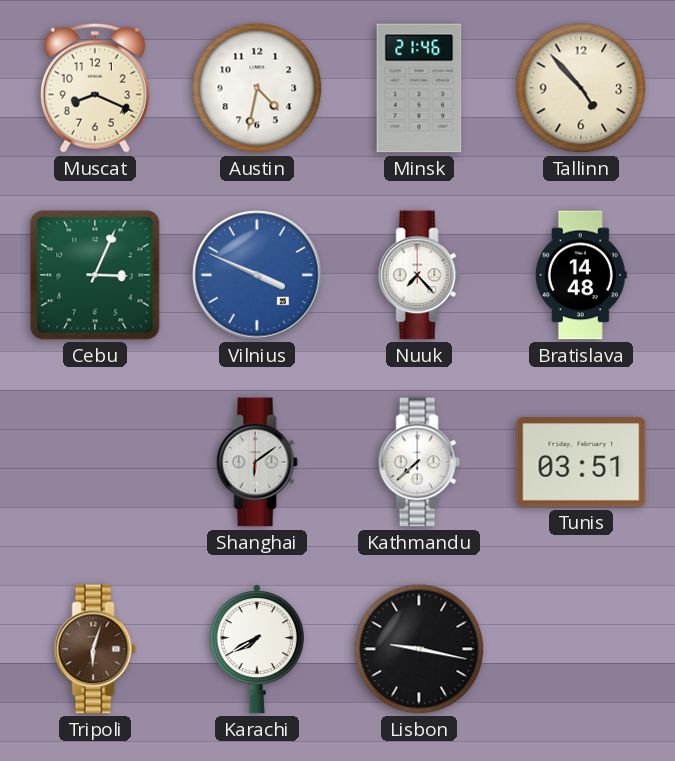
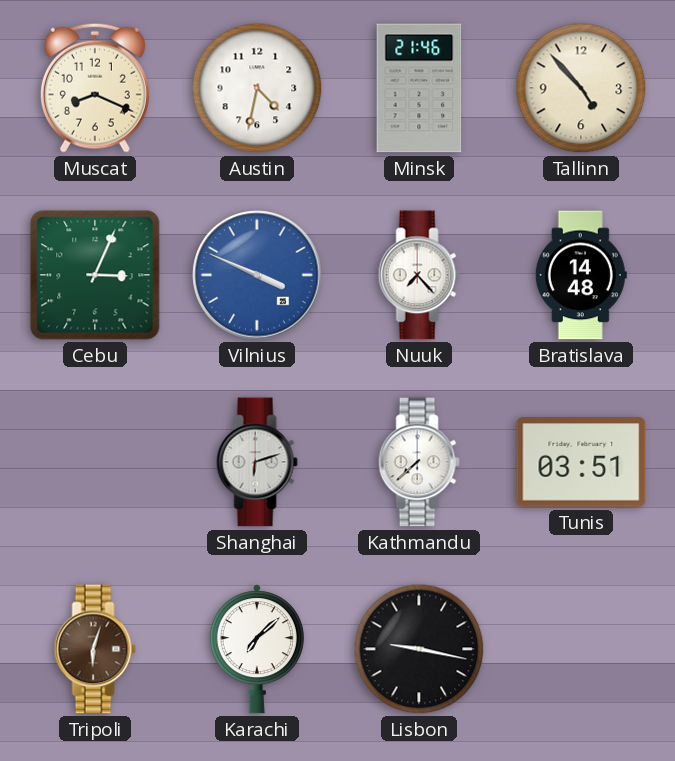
Shanghai: 6:09 -> 6:12
Karachi: 7:40 -> 7:08
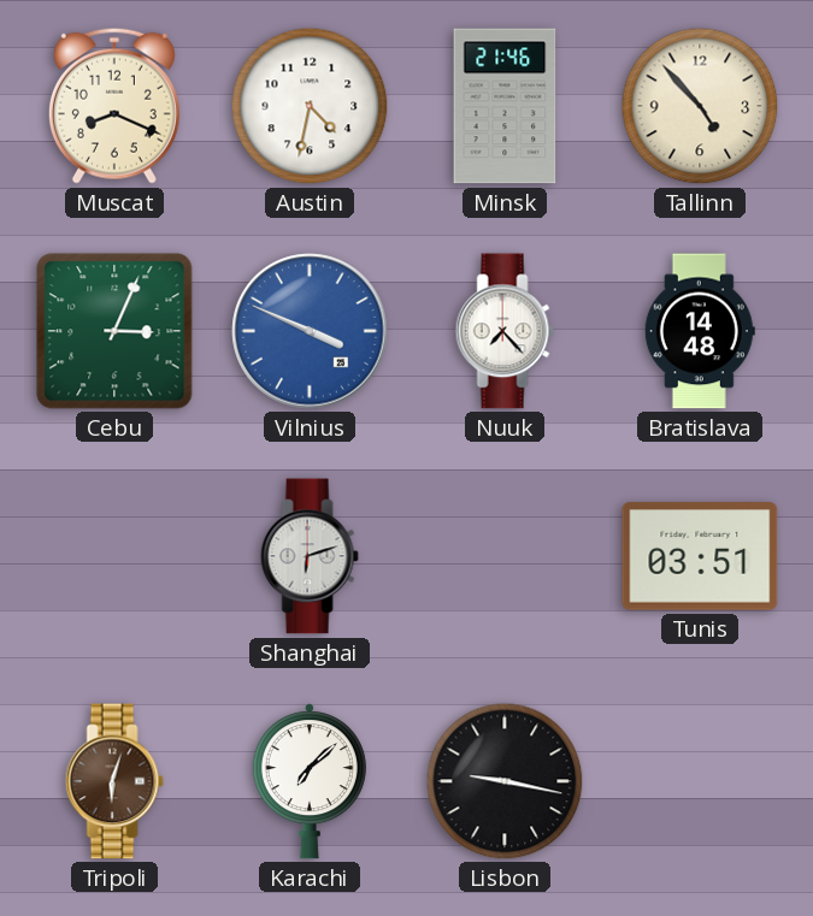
Kathmandu: 7:38 -> none
